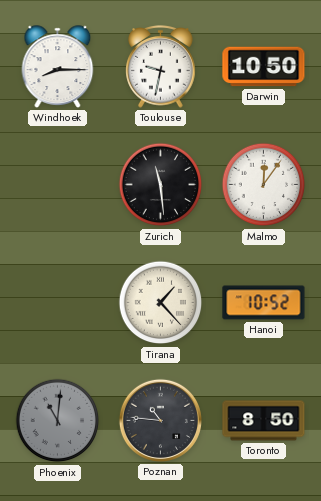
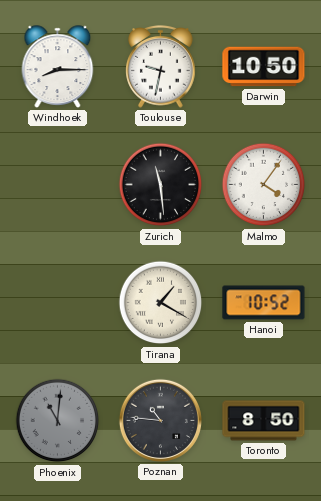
Malmo: 12:06 -> 4:06
Tirana: 1:23 -> 1:20
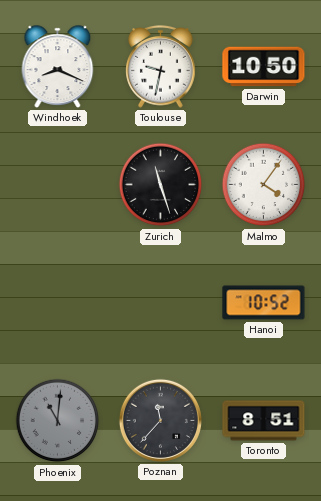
Windhoek: 8:15 -> 8:19
Zurich: 11:29 -> 11:27
Tirana: 1:20 -> none
Poznan: 10:46 -> 11:37
Toronto: 8:50 -> 8:51
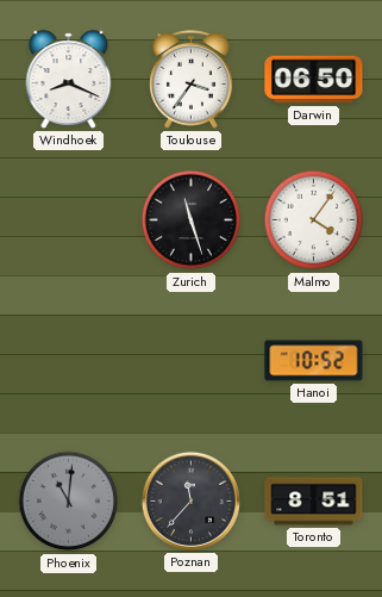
Toulouse: 9:32 -> 3:36
Darwin: 10:50 -> 06:50
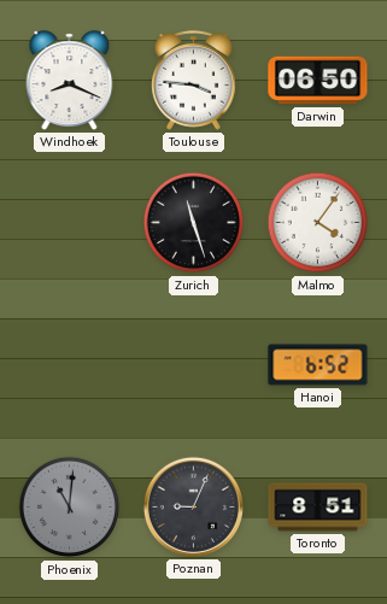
Toulouse: 3:36 -> 3:46
Hanoi: 10:52 -> 6:52
Poznan: 11:37 -> 9:04
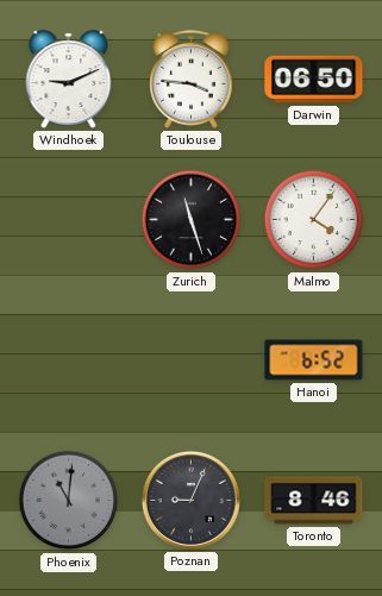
Windhoek: 8:19 -> 9:11
Toronto: 8:51 -> 8:46
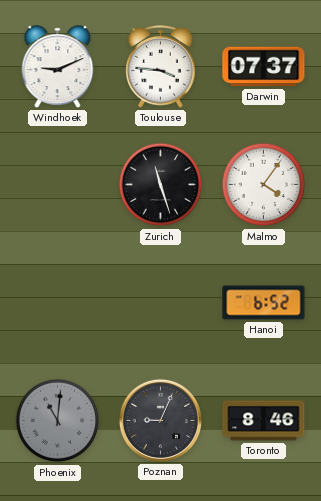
Darwin: 06:50 -> 07:37
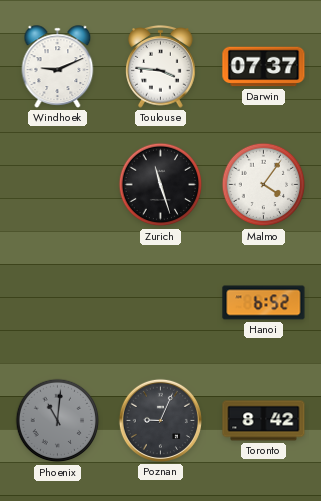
Toronto: 8:46 -> 8:42
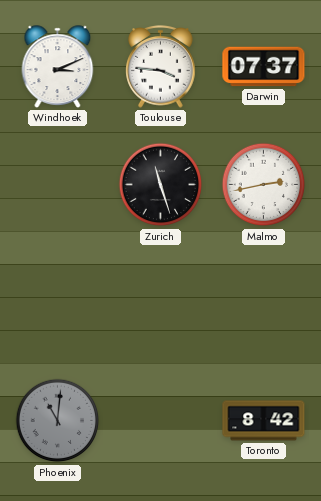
Windhoek: 9:11 -> 3:11
Malmo: 4:06 -> 2:43
Hanoi: 6:52 -> none
Poznan: 9:04 -> none
